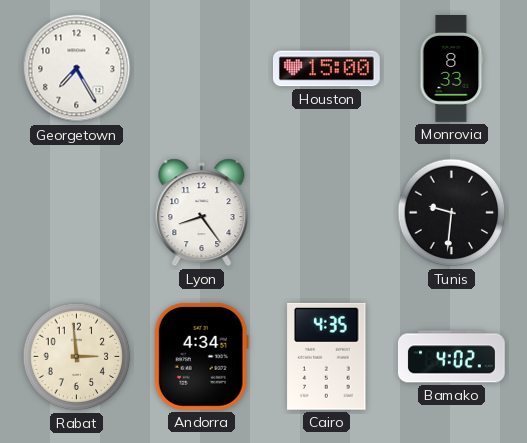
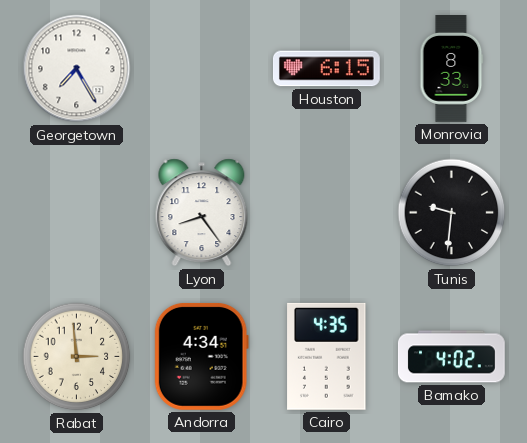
Houston: 15:00 -> 6:15
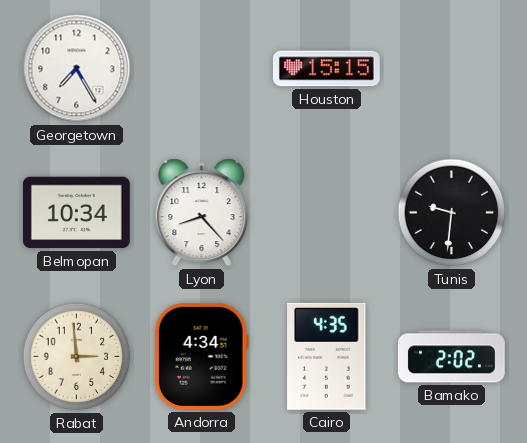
Houston: 6:15 -> 15:15
Monrovia: 8:33 -> none
Belmopan: none -> 10:34
Lyon: 8:24 -> 8:23
Bamako: 4:02 -> 2:02
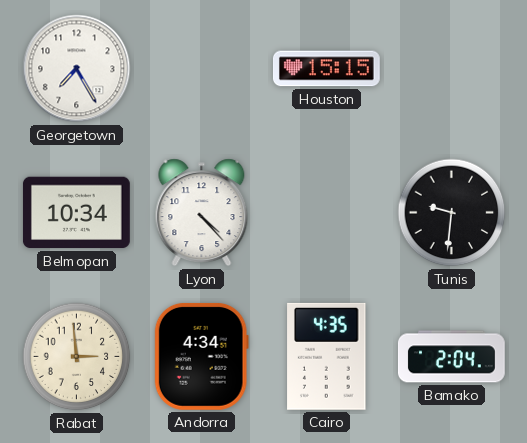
Lyon: 8:23 -> 4:23
Bamako: 2:02 -> 2:04
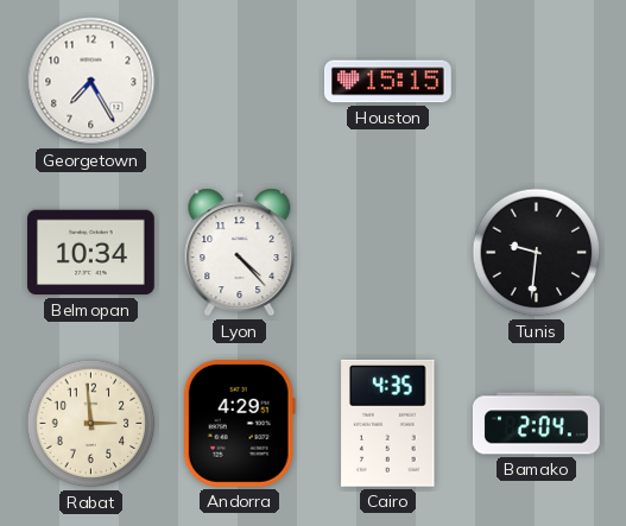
Andorra: 4:34 -> 4:29
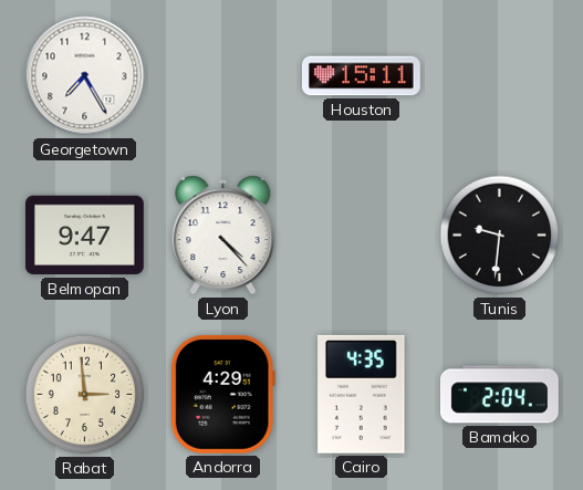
Houston: 15:15 -> 15:11
Belmopan: 10:34 -> 9:47
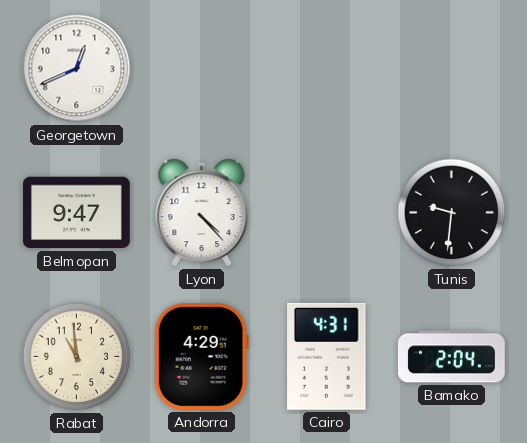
Georgetown: 7:25 -> 12:41
Houston: 15:11 -> none
Rabat: 2:59 -> 10:59
Cairo: 4:35 -> 4:31
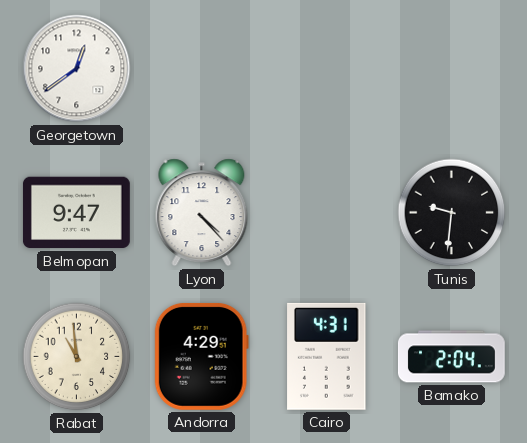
Georgetown: 12:41 -> 12:39
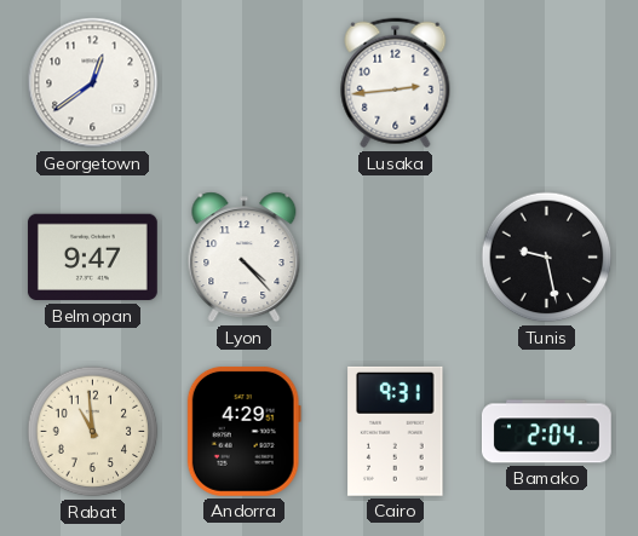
Lusaka: none -> 2:44
Tunis: 9:31 -> 9:28
Cairo: 4:31 -> 9:31
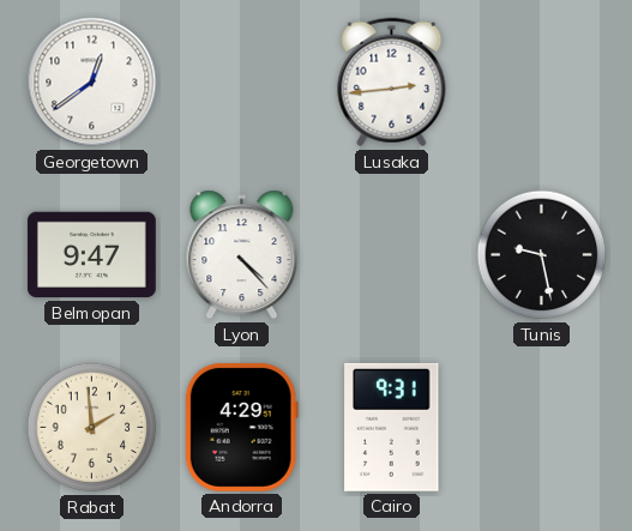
Rabat: 10:59 -> 1:59
Bamako: 2:04 -> none
